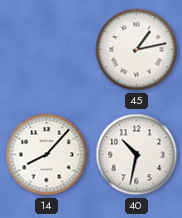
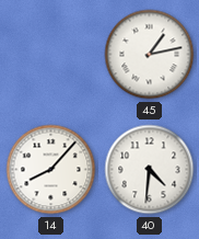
40: 10:32 -> 4:31
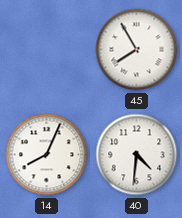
45: 1:13 -> 7:55
14: 8:07 -> 8:04
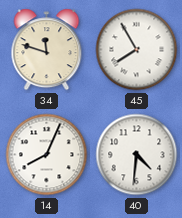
34: none -> 11:48
